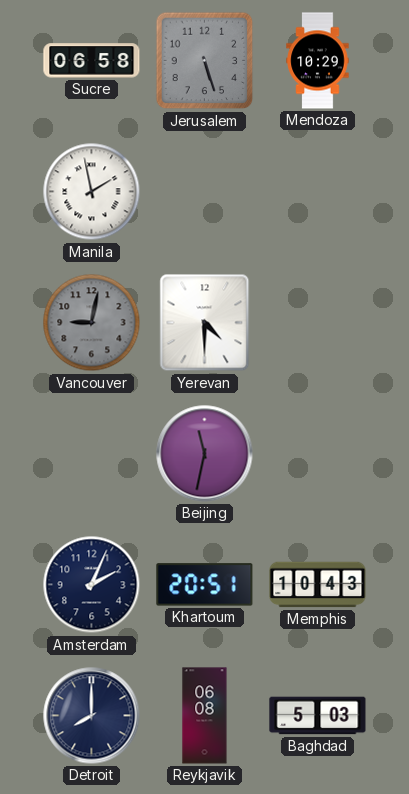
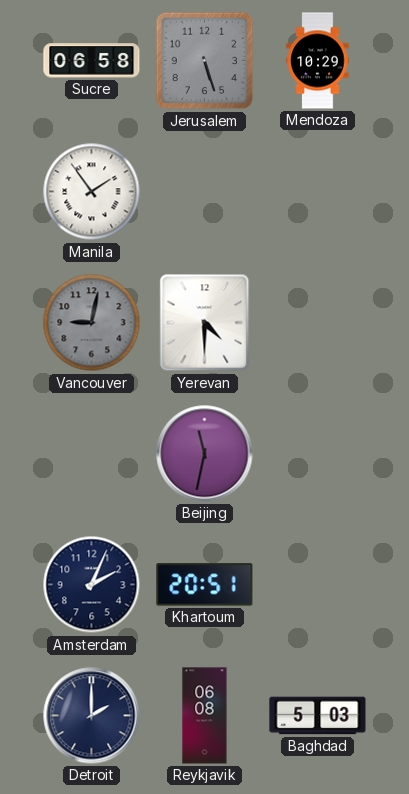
Manila: 1:58 -> 1:54
Memphis: 10:43 -> none
Detroit: 8:00 -> 2:00
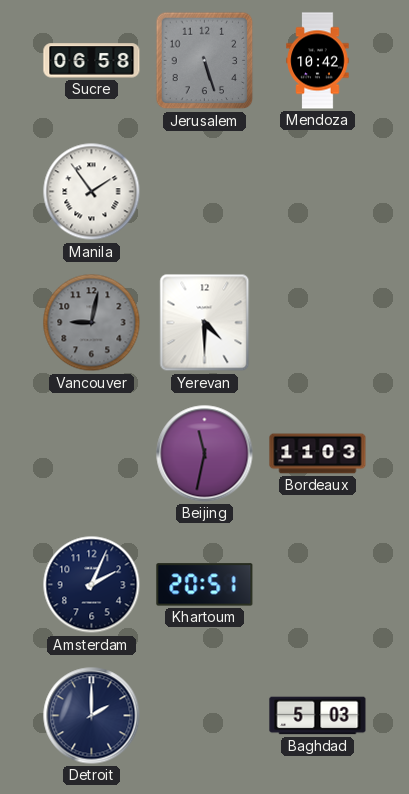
Mendoza: 10:29 -> 10:42
Bordeaux: none -> 11:03
Reykjavik: 06:08 -> none
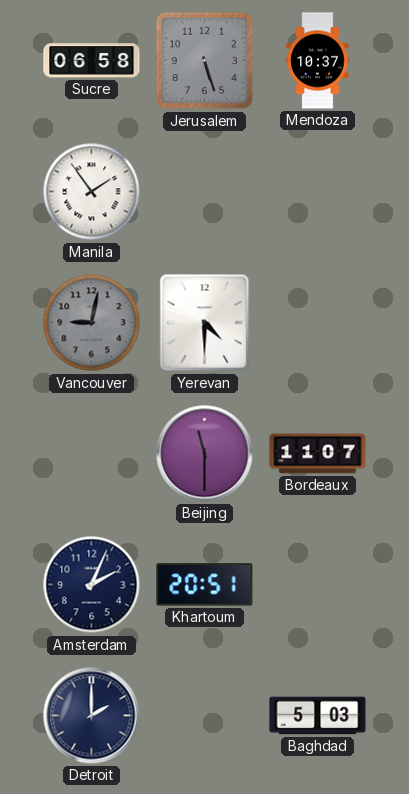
Mendoza: 10:42 -> 10:37
Beijing: 11:32 -> 11:30
Bordeaux: 11:03 -> 11:07
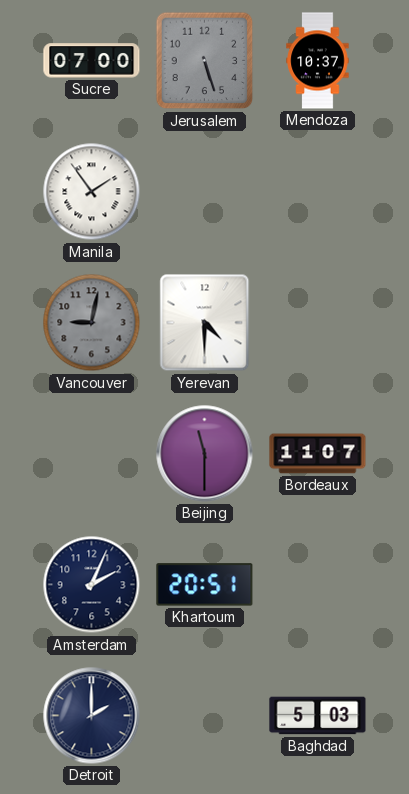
Sucre: 06:58 -> 07:00
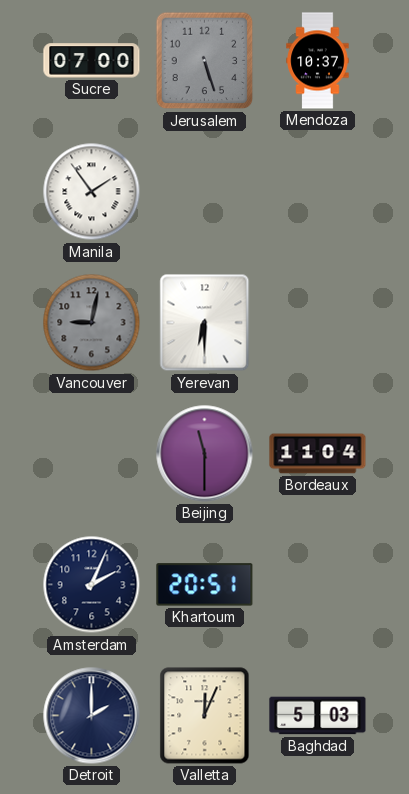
Yerevan: 4:30 -> 6:30
Bordeaux: 11:07 -> 11:04
Valletta: none -> 12:04
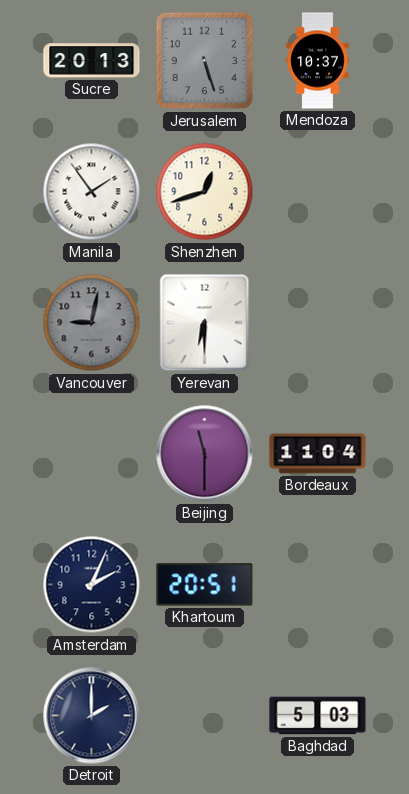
Sucre: 07:00 -> 20:13
Shenzhen: none -> 12:42
Valletta: 12:04 -> none
